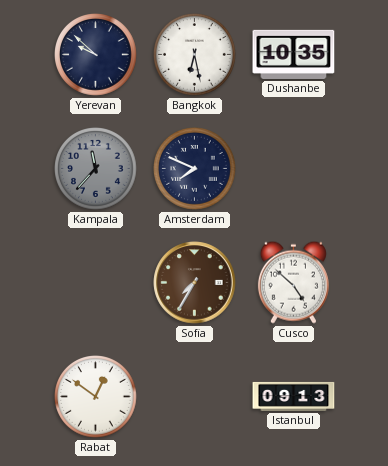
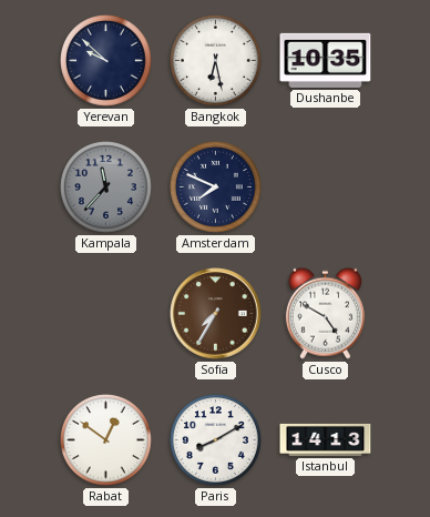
Cusco: 4:52 -> 4:50
Paris: none -> 8:10
Istanbul: 09:13 -> 14:13
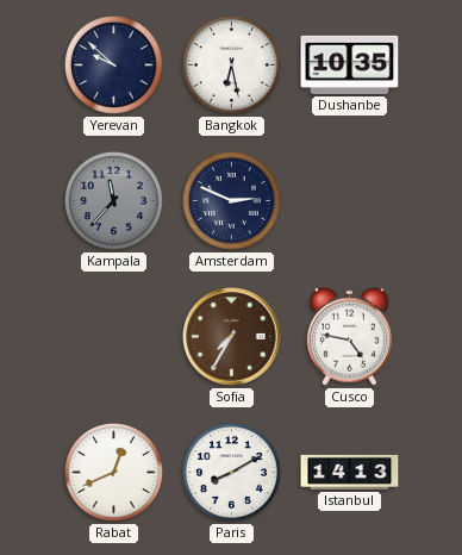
Amsterdam: 7:49 -> 2:49
Cusco: 4:50 -> 4:47
Rabat: 12:51 -> 12:41
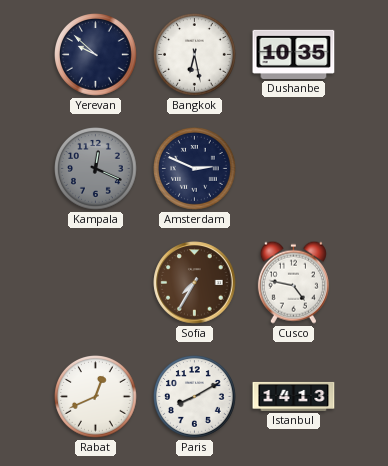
Kampala: 11:37 -> 12:19
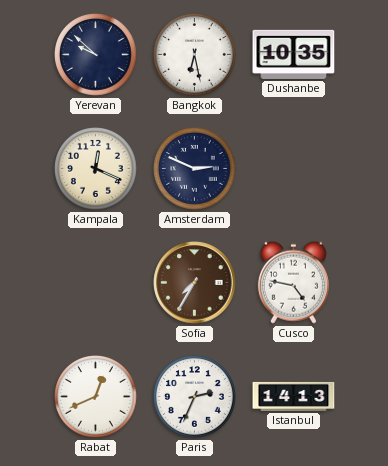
Kampala dial: grey -> cream
Paris: 8:10 -> 2:34
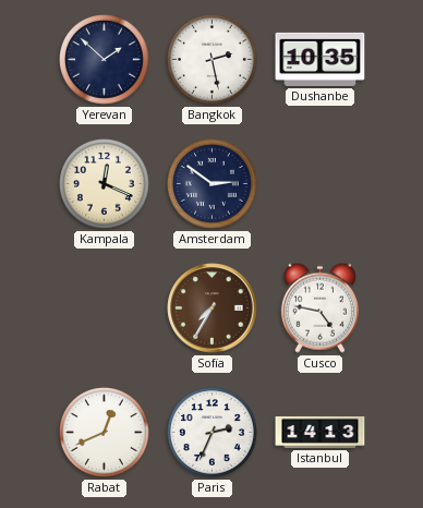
Yerevan: 9:52 -> 1:52
Bangkok: 6:28 -> 2:28
Amsterdam: 2:49 -> 2:51
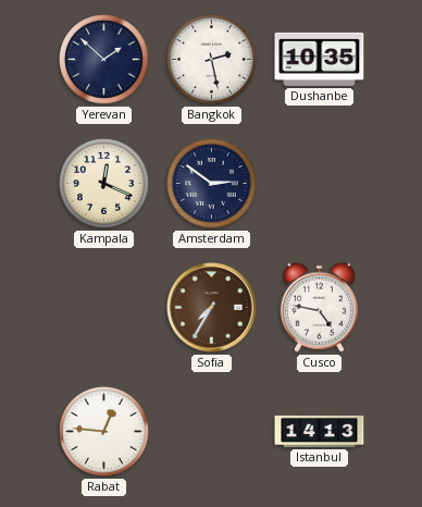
Rabat: 12:41 -> 12:46
Paris: 2:34 -> none
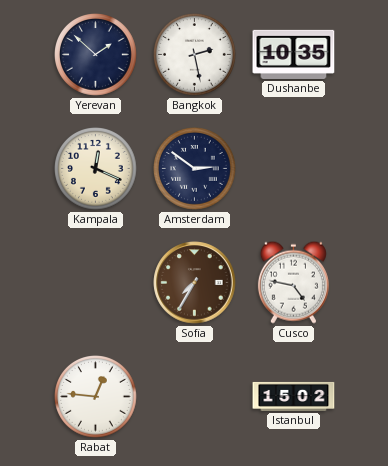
Istanbul: 14:13 -> 15:02
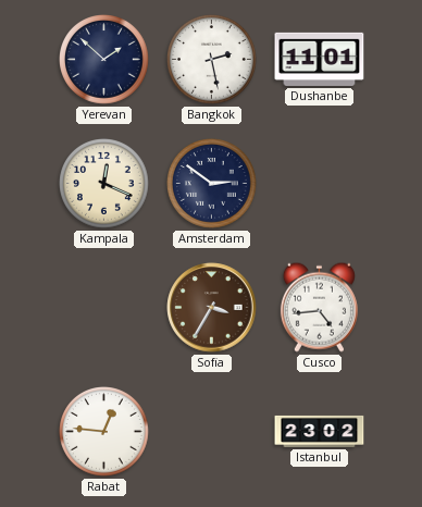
Dushanbe: 10:35 -> 11:01
Sofia: 7:35 -> 3:35
Cusco: 4:47 -> 4:44
Istanbul: 15:02 -> 23:02
